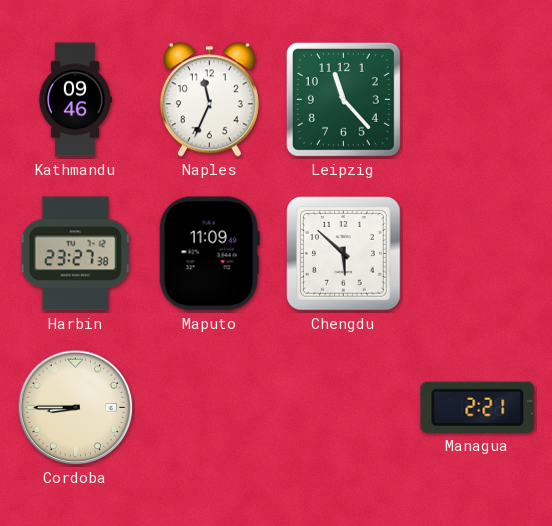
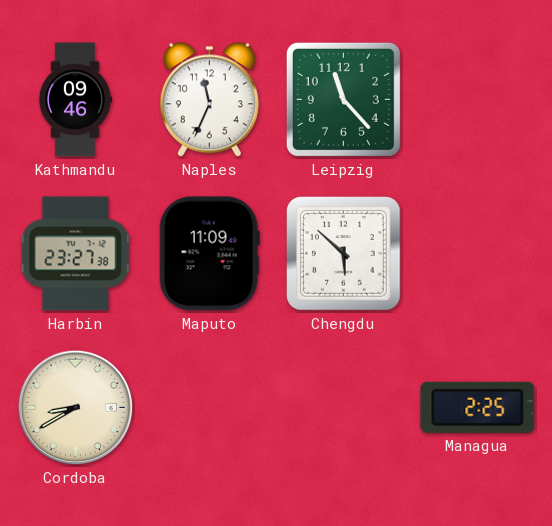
Cordoba: 8:45 -> 8:40
Managua: 2:21 -> 2:25
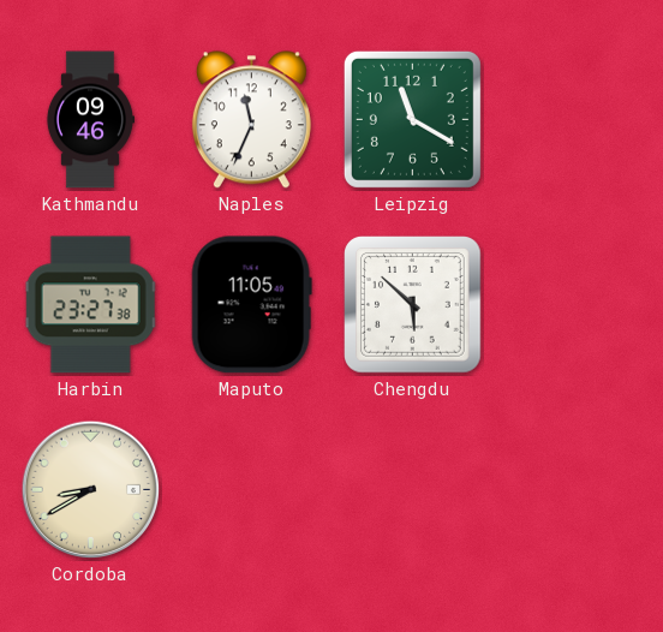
Leipzig: 11:23 -> 11:20
Maputo: 11:09 -> 11:05
Managua: 2:25 -> none
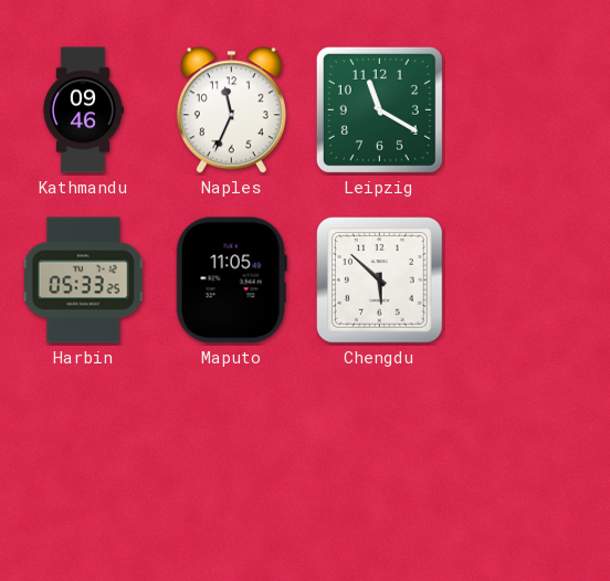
Harbin: 23:27 -> 05:33
Cordoba: 8:40 -> none
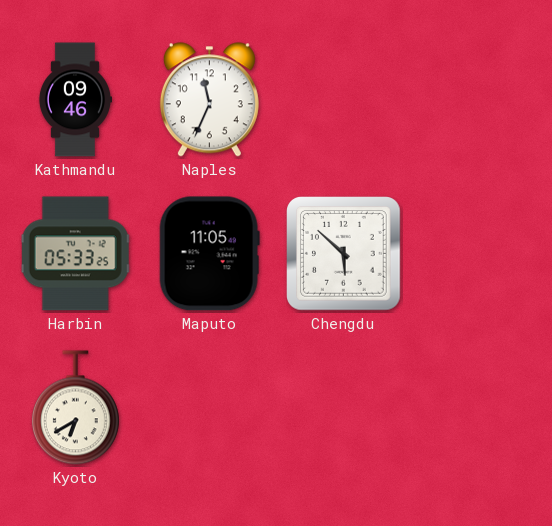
Leipzig: 11:20 -> none
Kyoto: none -> 6:40
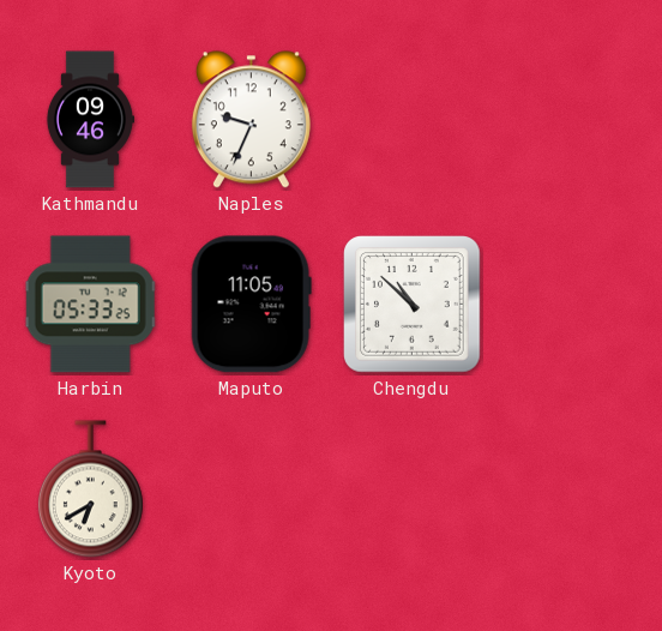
Naples: 11:34 -> 9:34
Chengdu: 5:52 -> 10:52
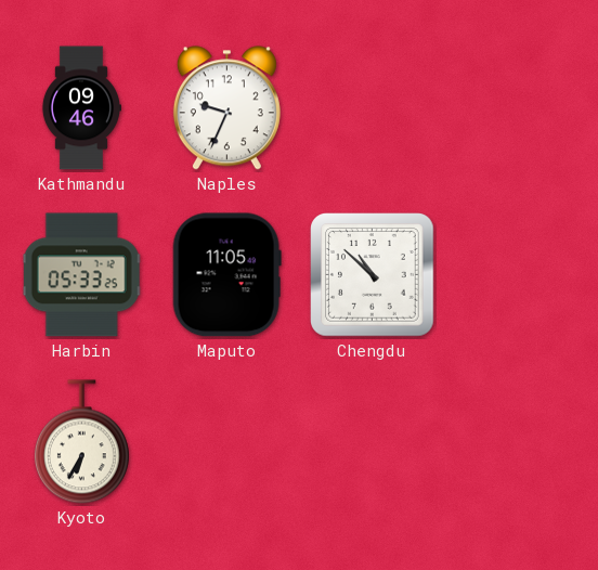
Kyoto: 6:40 -> 6:35
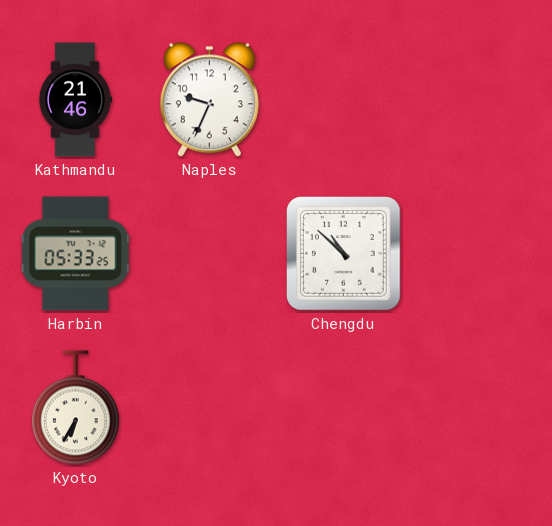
Kathmandu: 09:46 -> 21:46
Maputo: 11:05 -> none
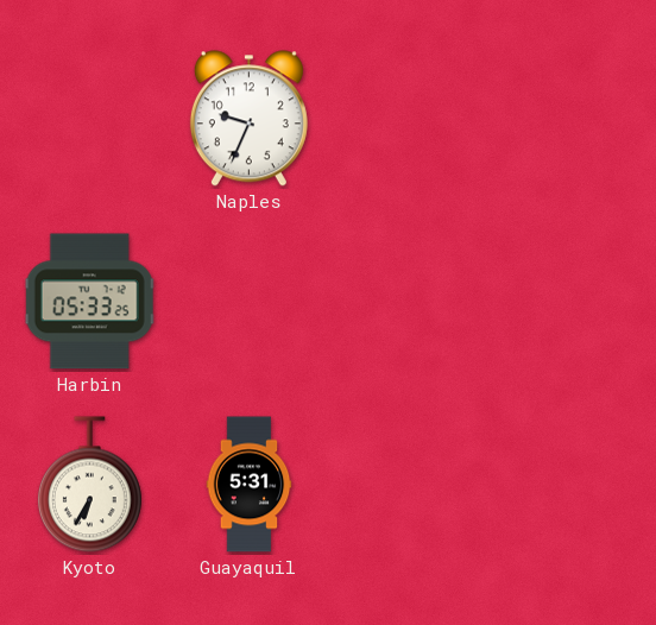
Kathmandu: 21:46 -> none
Chengdu: 10:52 -> none
Guayaquil: none -> 5:31
